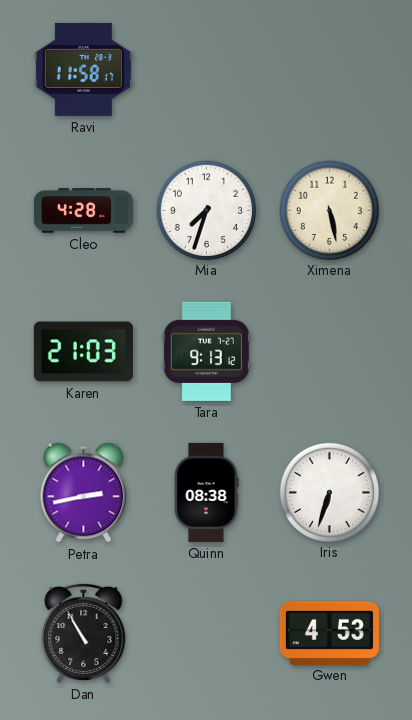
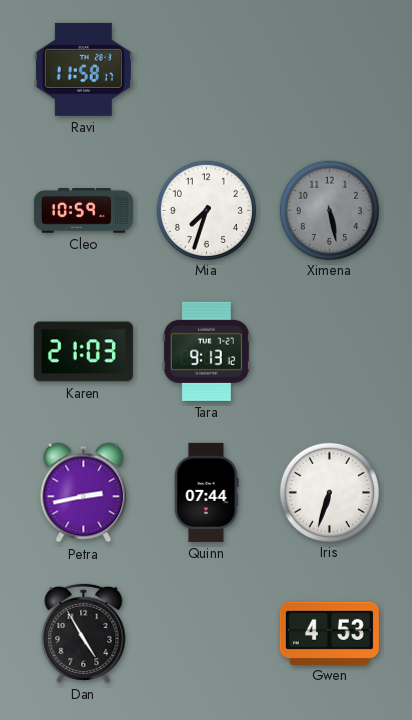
Cleo: 4:28 -> 10:59
Ximena dial: cream -> grey
Quinn: 08:38 -> 07:44
Dan: 10:55 -> 4:55
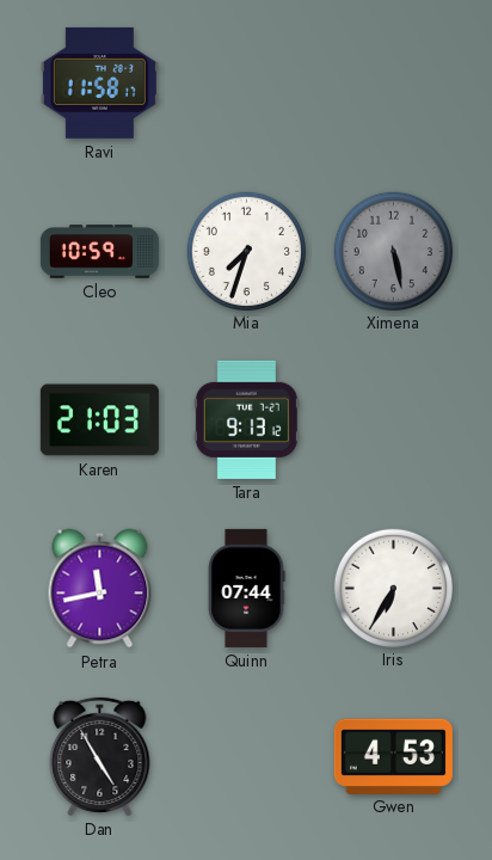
Petra: 2:43 -> 11:43
Iris: 6:33 -> 6:35
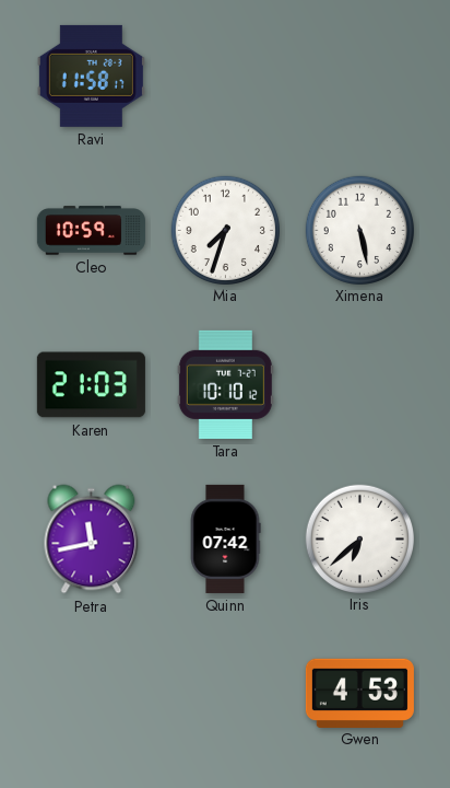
Ximena dial: grey -> white
Tara: 9:13 -> 10:10
Quinn: 07:44 -> 07:42
Iris: 6:35 -> 6:38
Dan: 4:55 -> none
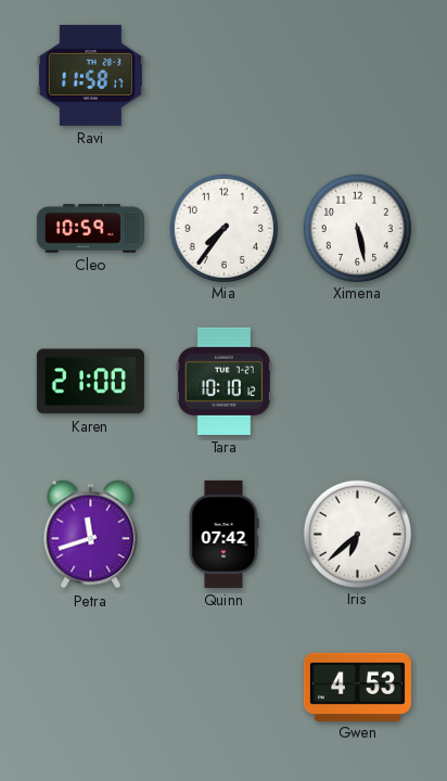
Mia: 7:33 -> 7:36
Karen: 21:03 -> 21:00
Petra: 11:43 -> 11:42
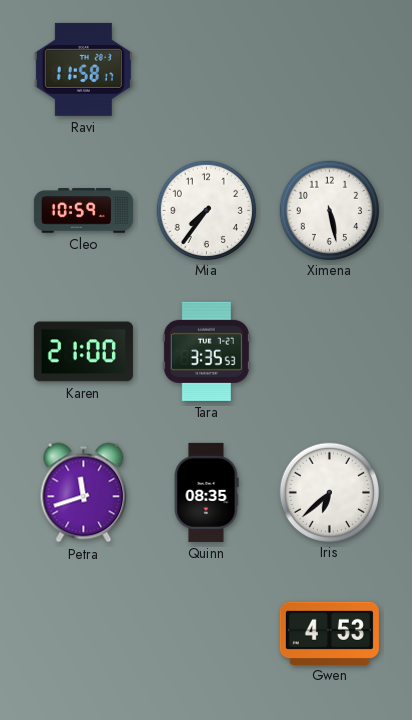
Tara: 10:10 -> 3:35
Quinn: 07:42 -> 08:35
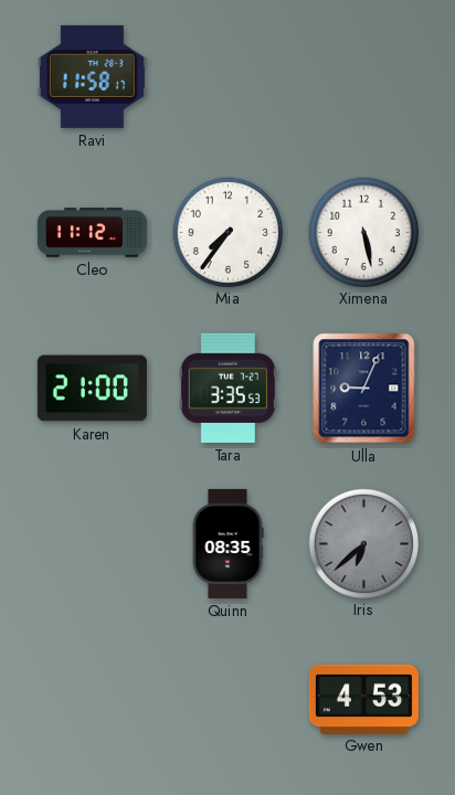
Cleo: 10:59 -> 11:12
Ulla: none -> 9:04
Petra: 11:42 -> none
Iris dial: white -> grey
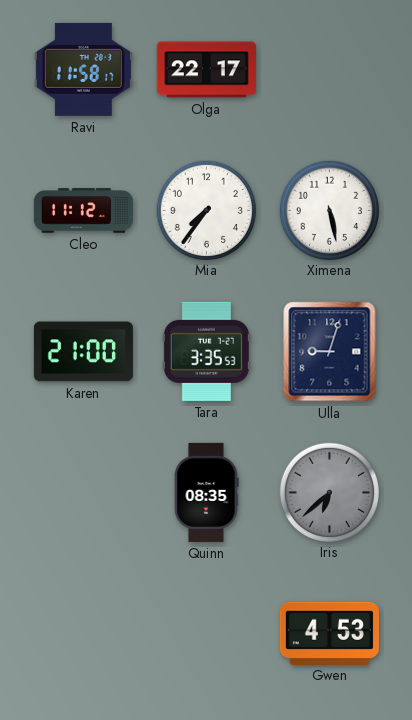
Olga: none -> 22:17
Ulla: 9:04 -> 9:03
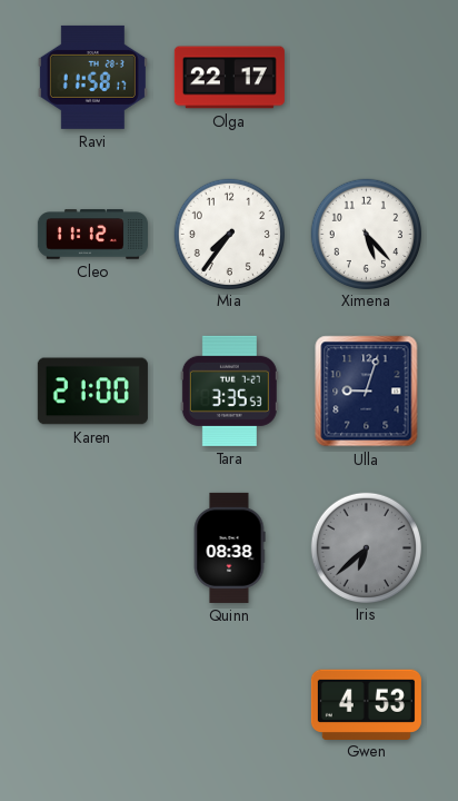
Ximena: 5:28 -> 5:23
Quinn: 08:35 -> 08:38
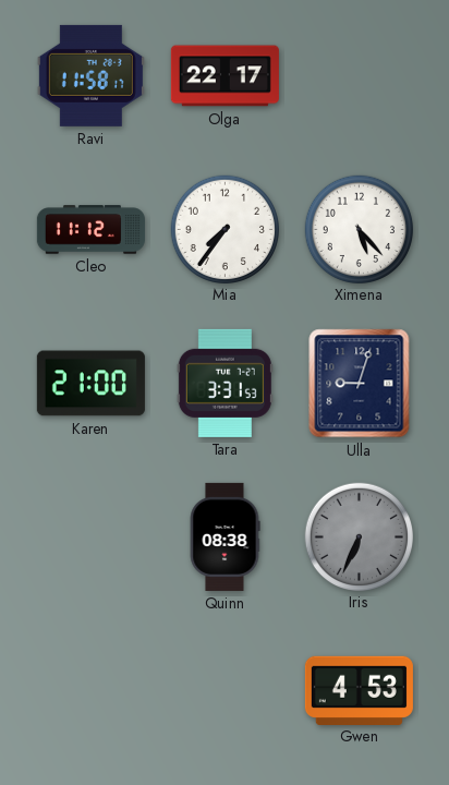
Tara: 3:35 -> 3:31
Iris: 6:38 -> 6:34
